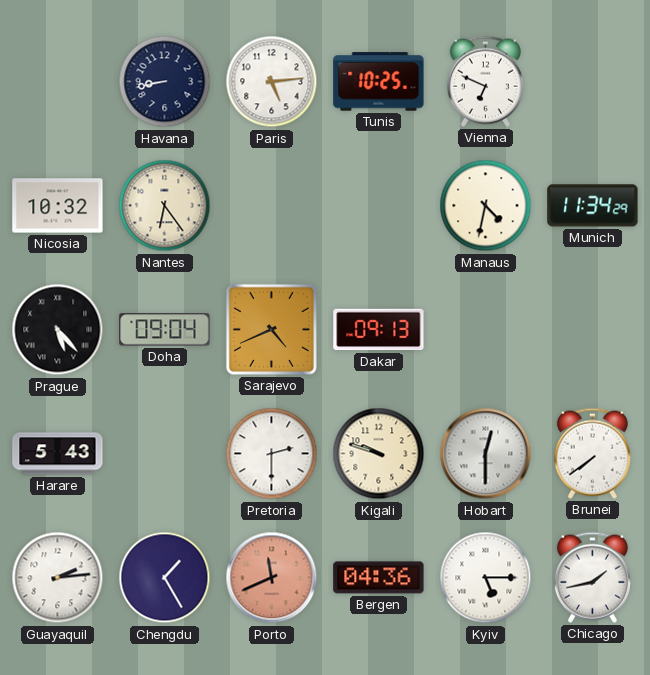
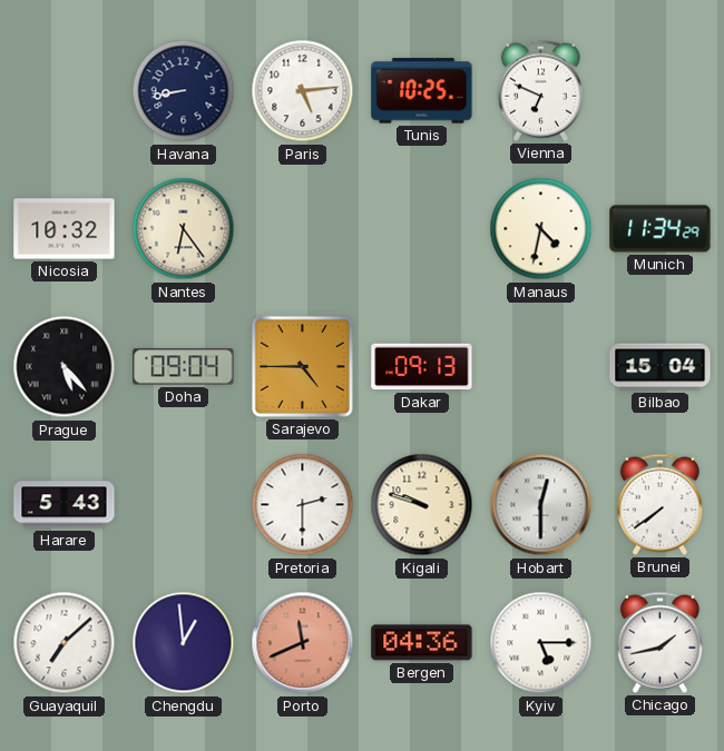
Sarajevo: 4:41 -> 4:45
Bilbao: none -> 15:04
Guayaquil: 2:14 -> 7:08
Chengdu: 1:25 -> 12:59
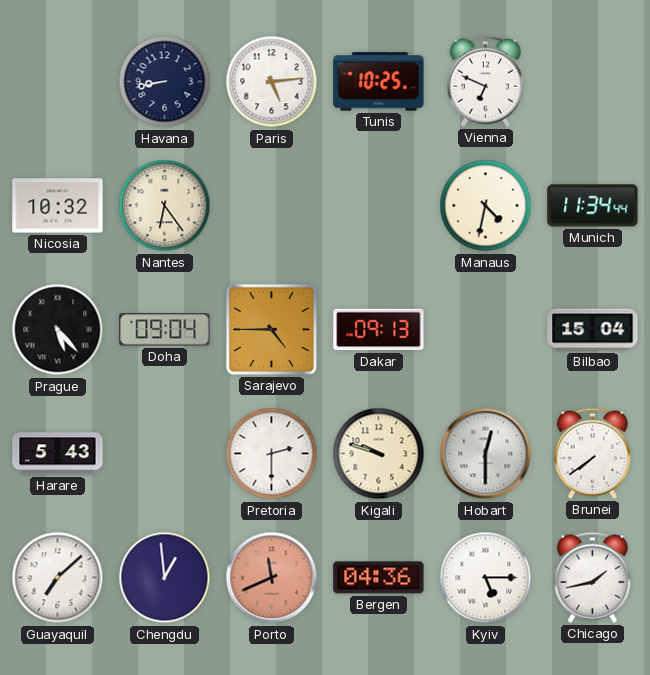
Munich: 11:34:29 -> 11:34:44
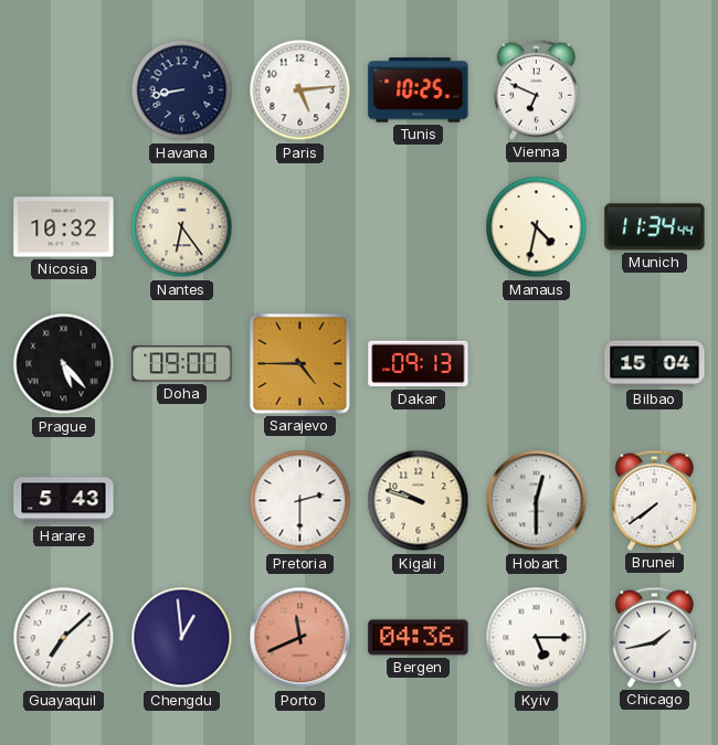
Doha: 09:04 -> 09:00
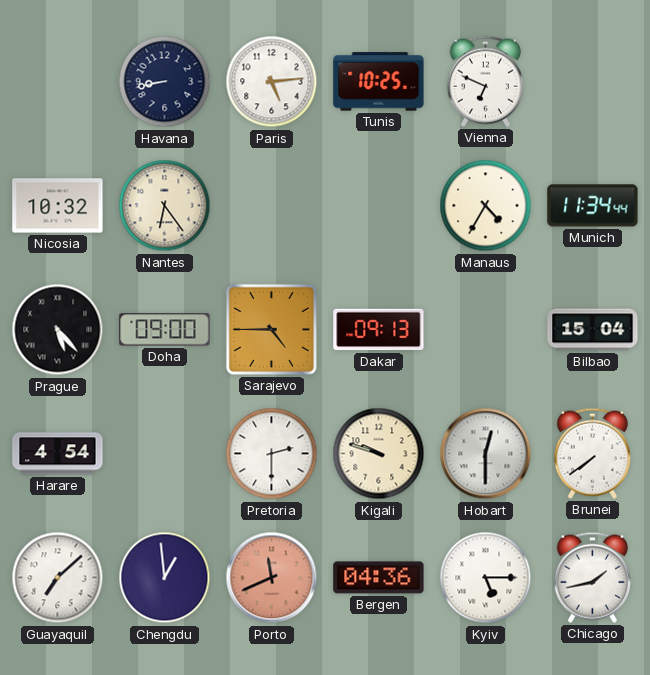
Manaus: 4:32 -> 4:35
Harare: 5:43 -> 4:54
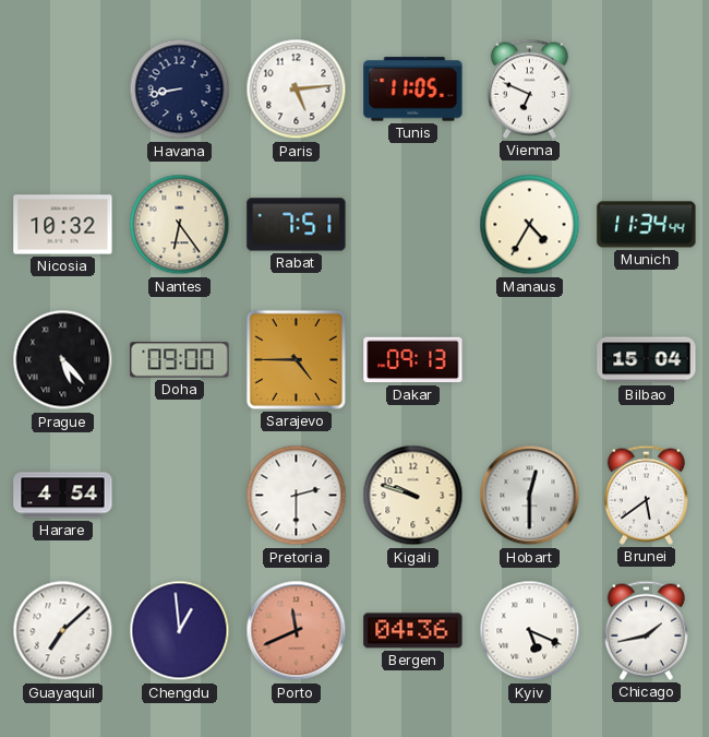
Tunis: 10:25 -> 11:05
Rabat: none -> 7:51
Brunei: 7:39 -> 5:39
Kyiv: 5:15 -> 5:19
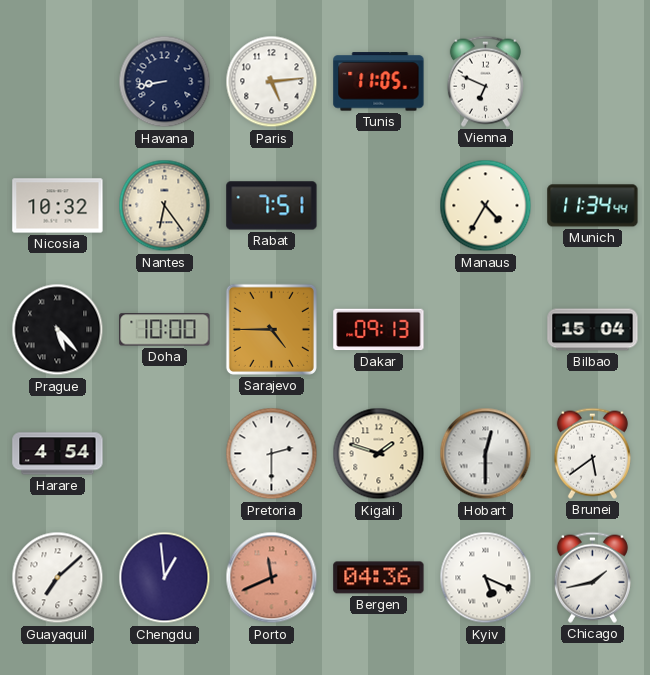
Doha: 09:00 -> 10:00
Kigali: 9:48 -> 1:48
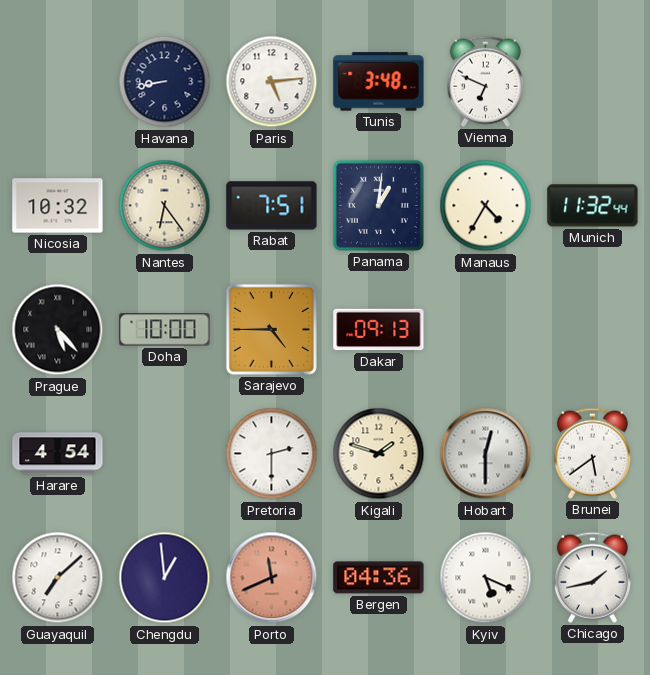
Tunis: 11:05 -> 3:48
Panama: none -> 1:01
Munich: 11:34 -> 11:32
Bilbao: 15:04 -> none
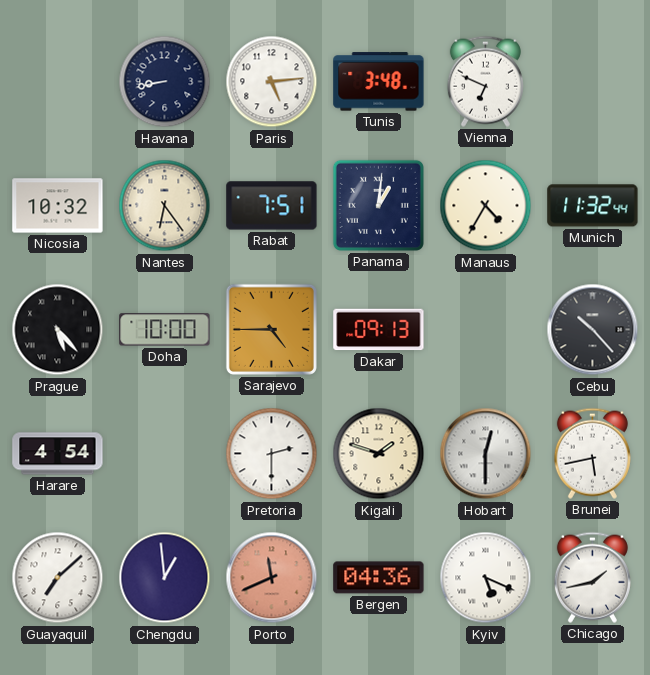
Cebu: none -> 10:23
Brunei: 5:39 -> 5:43
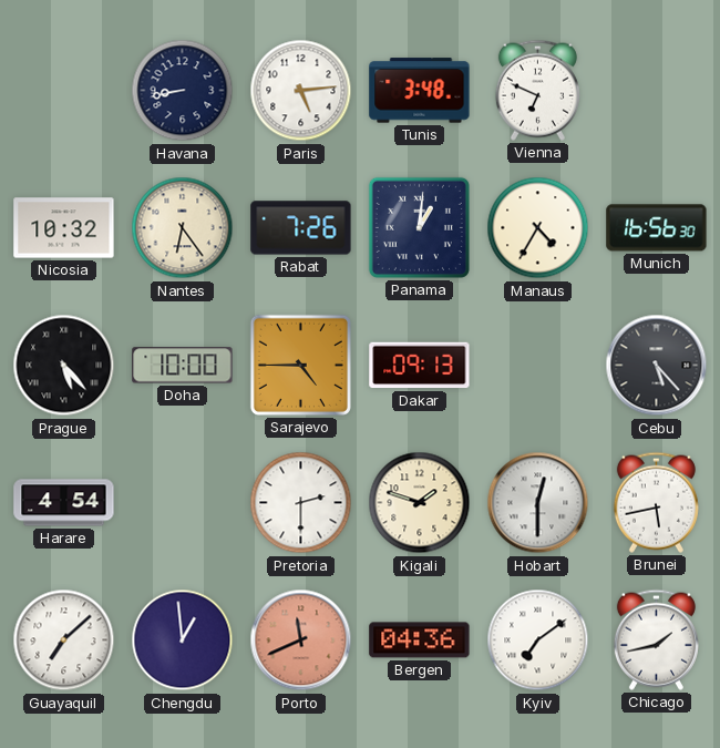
Rabat: 7:51 -> 7:26
Munich: 11:32 -> 16:56
Cebu: 10:23 -> 5:23
Kyiv: 5:19 -> 7:09
